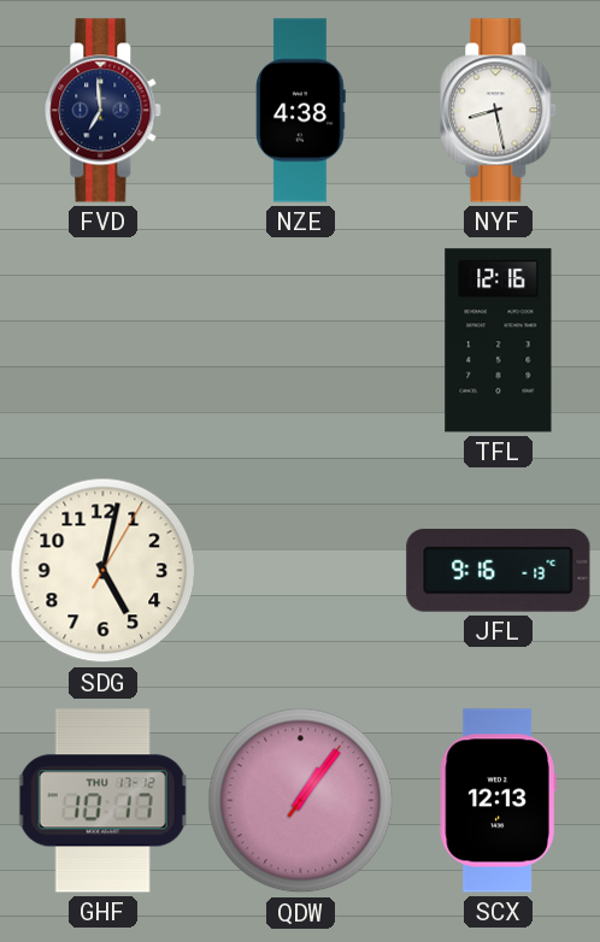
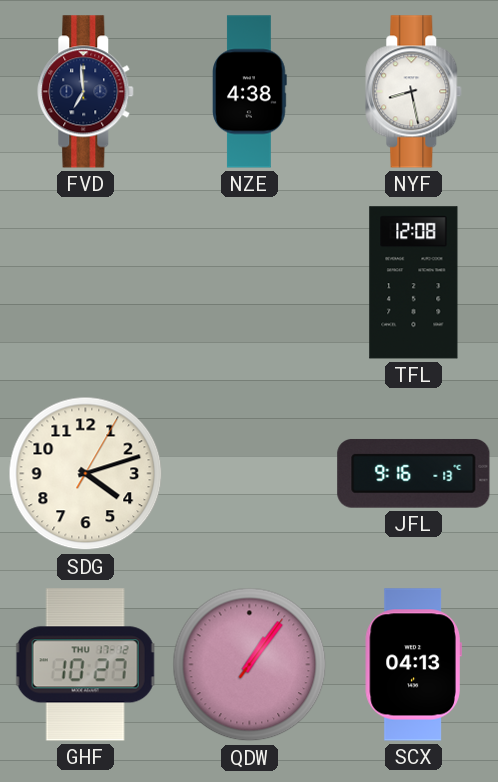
TFL: 12:16 -> 12:08
SDG: 5:02 -> 4:12
GHF: 10:17 -> 10:27
SCX: 12:13 -> 04:13
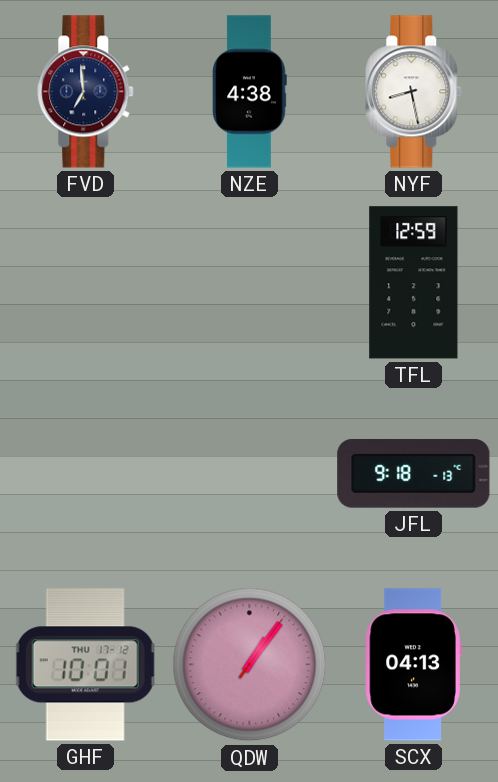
TFL: 12:08 -> 12:59
SDG: 4:12 -> none
JFL: 9:16 -> 9:18
GHF: 10:27 -> 10:01
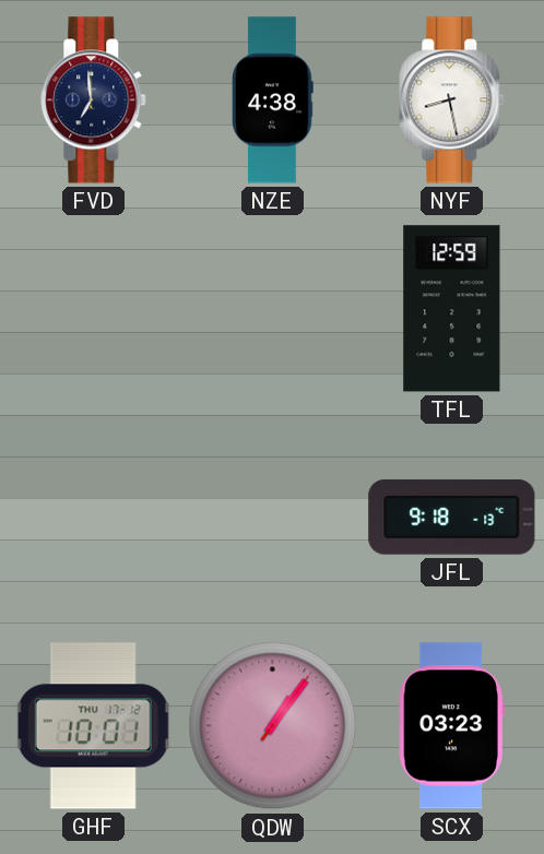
SCX: 04:13 -> 03:23
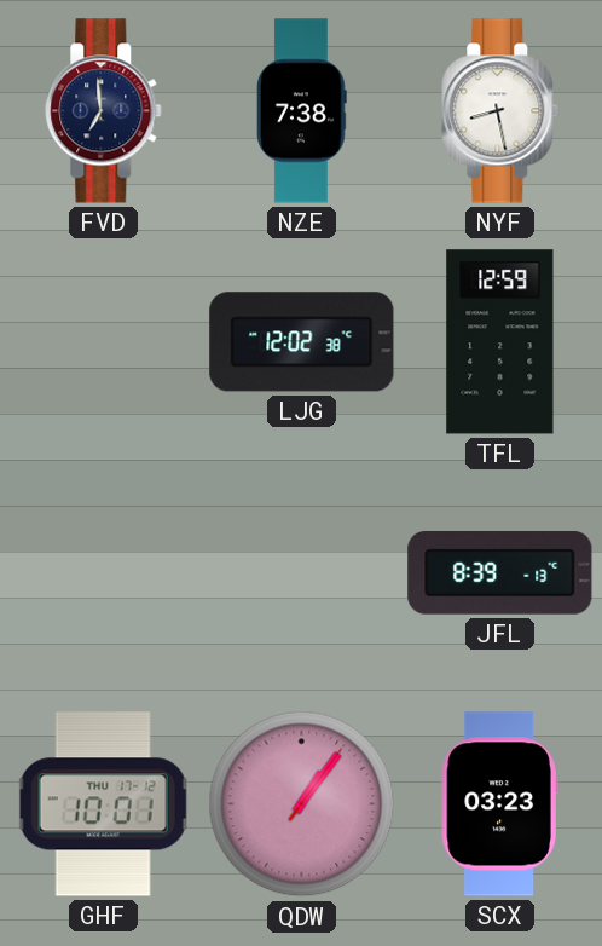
NZE: 4:38 -> 7:38
LJG: none -> 12:02
JFL: 9:18 -> 8:39
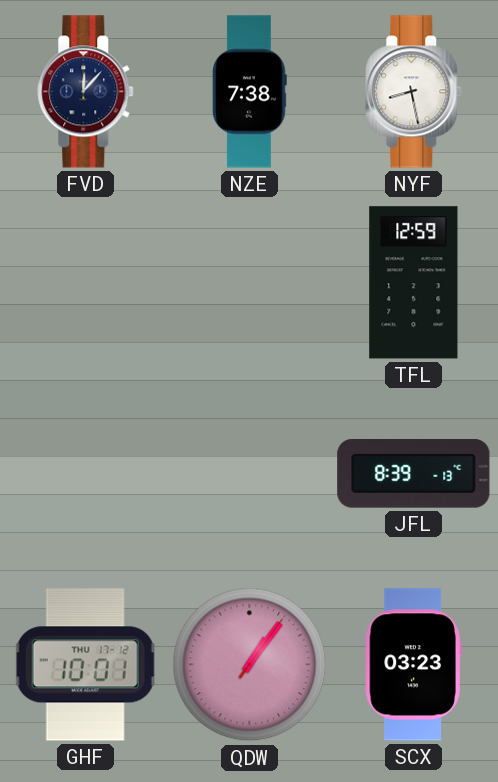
FVD: 6:59 -> 12:07
LJG: 12:02 -> none
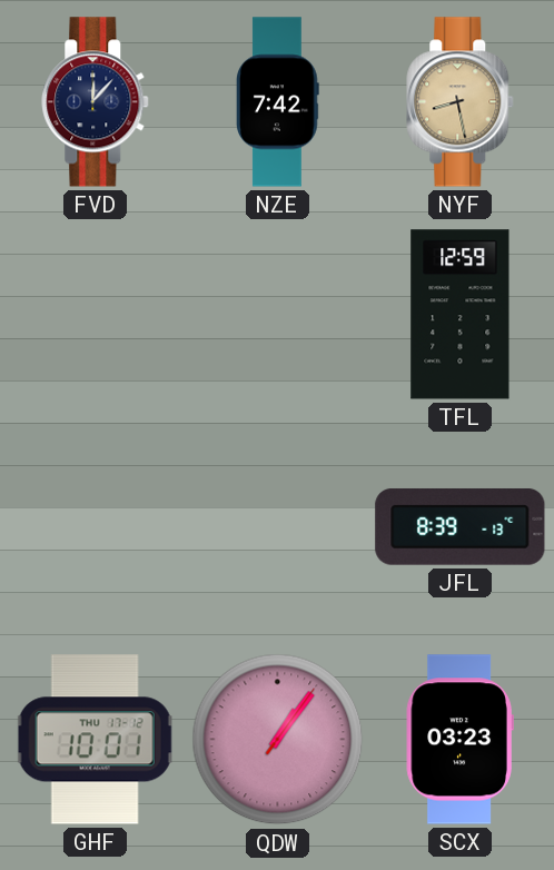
NZE: 7:38 -> 7:42
NYF dial: white -> champagne
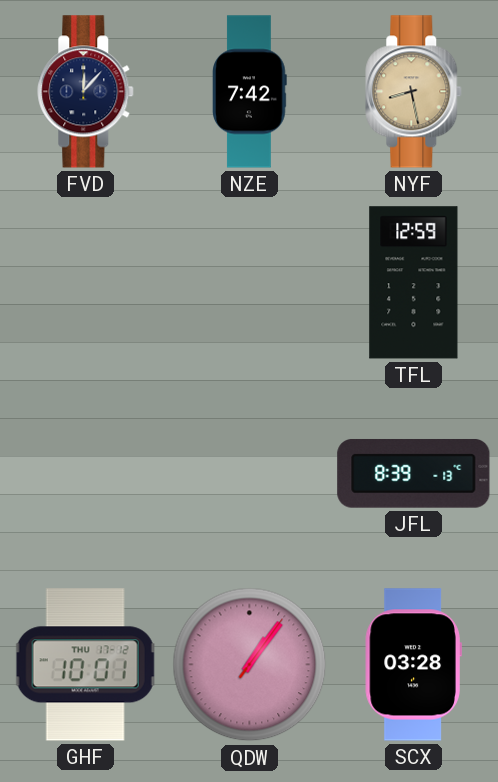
SCX: 03:23 -> 03:28
